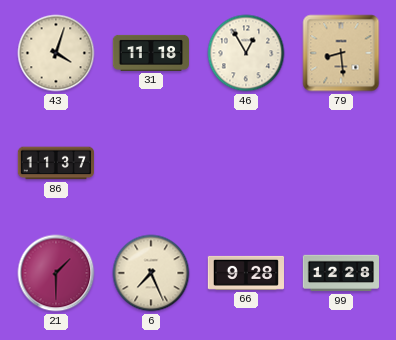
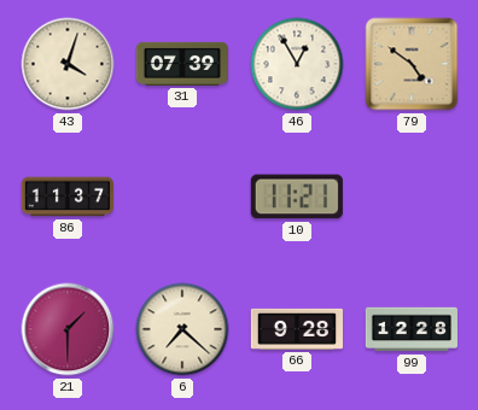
31: 11:18 -> 07:39
79: 8:29 -> 4:51
10: none -> 11:21
6: 7:26 -> 7:22
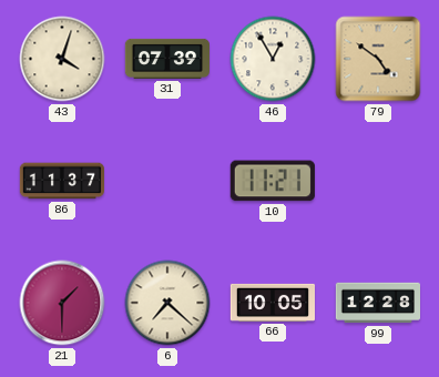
66: 9:28 -> 10:05
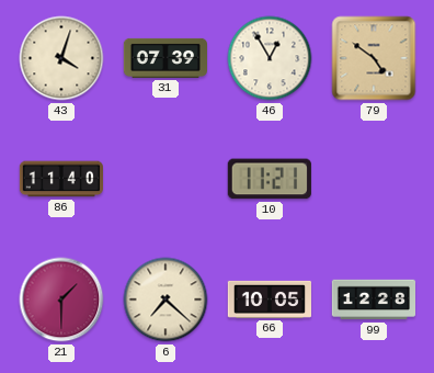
86: 11:37 -> 11:40
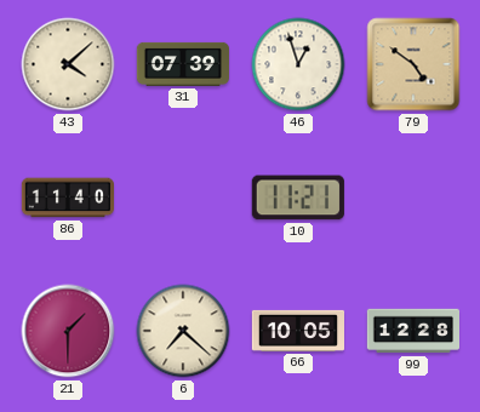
43: 4:03 -> 4:08
46: 12:55 -> 12:57
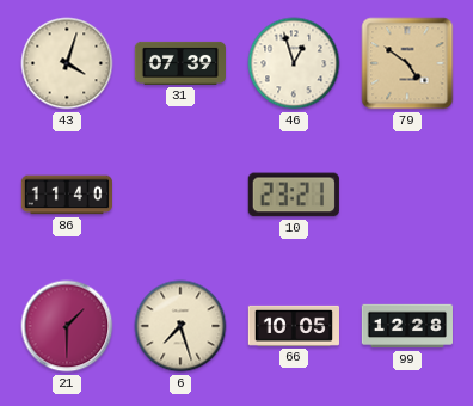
43: 4:08 -> 4:03
10: 11:21 -> 23:21
6: 7:22 -> 7:27
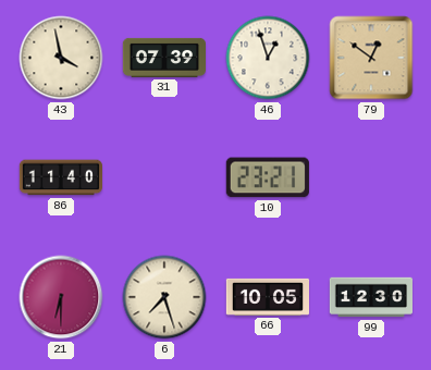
43: 4:03 -> 3:58
79: 4:51 -> 12:51
21: 1:30 -> 6:30
99: 12:28 -> 12:30
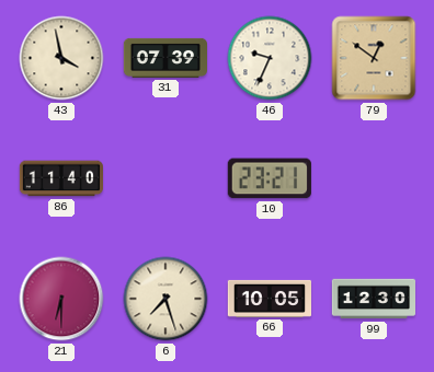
46: 12:57 -> 9:34
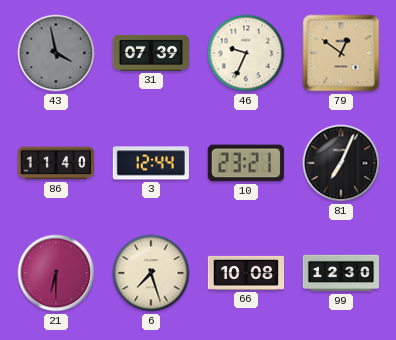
43 dial: cream -> grey
3: none -> 12:44
81: none -> 7:04
66: 10:05 -> 10:08
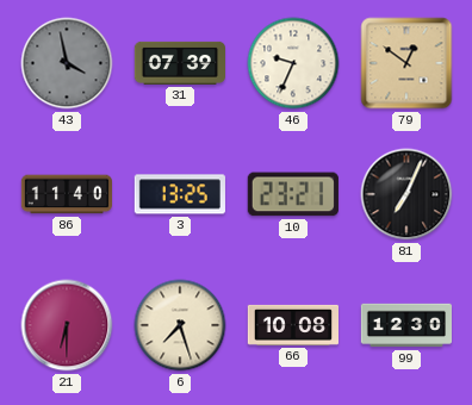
3: 12:44 -> 13:25
